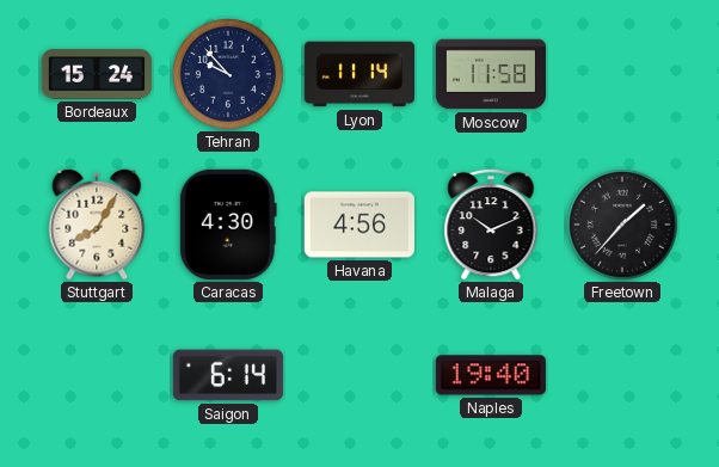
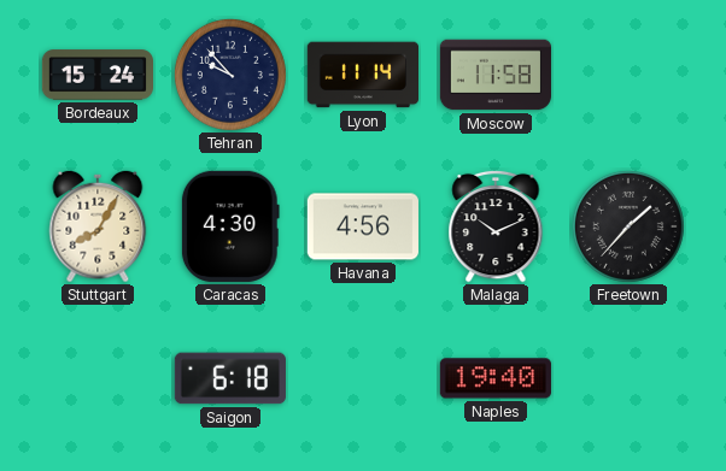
Saigon: 6:14 -> 6:18
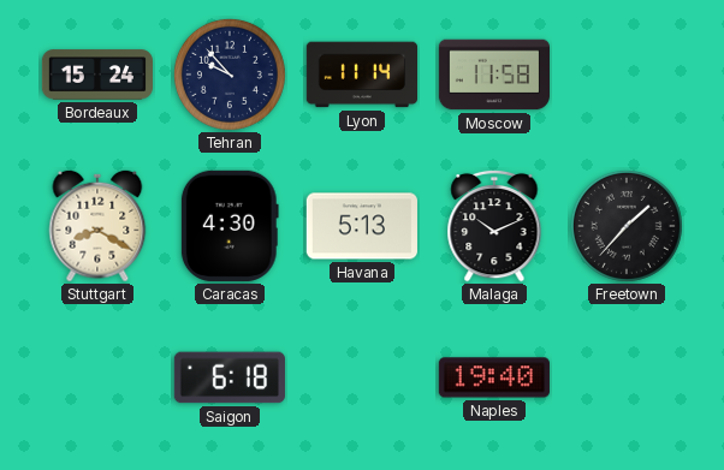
Stuttgart: 8:05 -> 8:20
Havana: 4:56 -> 5:13
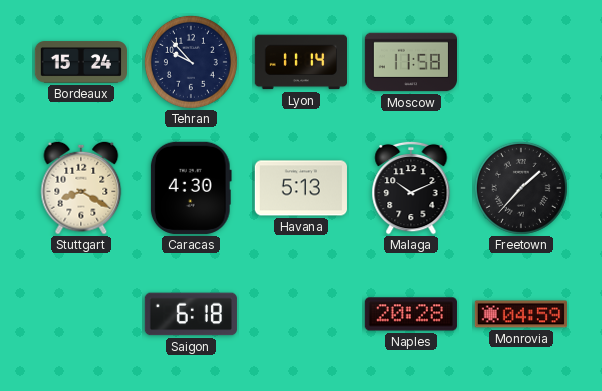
Naples: 19:40 -> 20:28
Monrovia: none -> 04:59
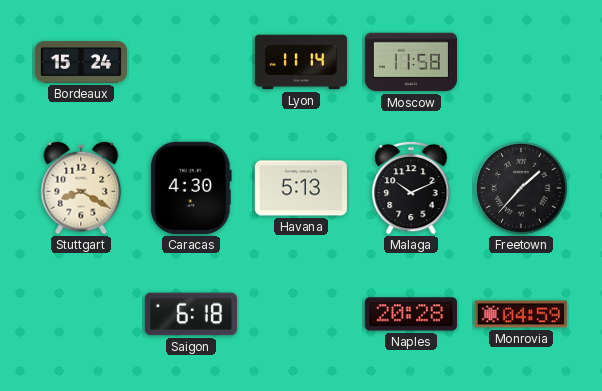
Tehran: 9:53 -> none
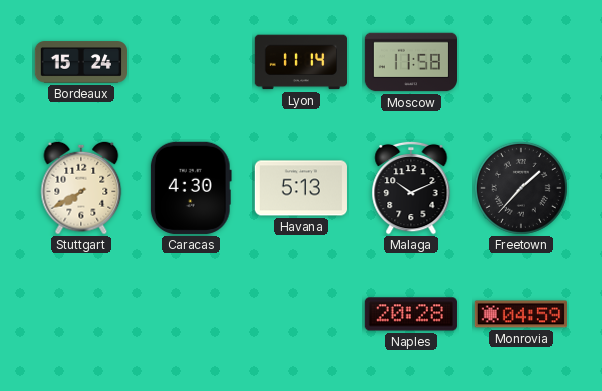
Stuttgart: 8:20 -> 7:40
Saigon: 6:18 -> none
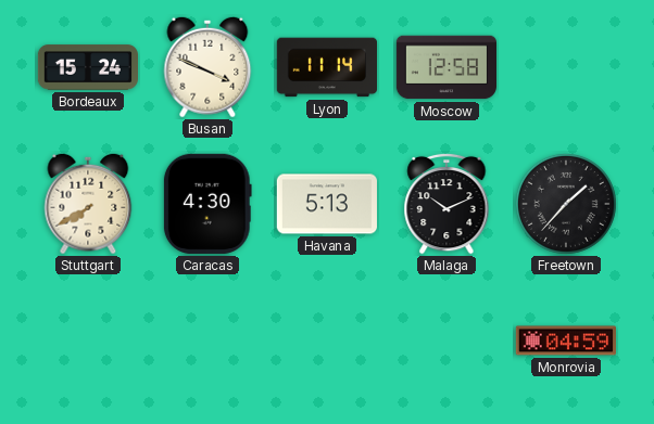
Busan: none -> 3:49
Moscow: 11:58 -> 12:58
Naples: 20:28 -> none
